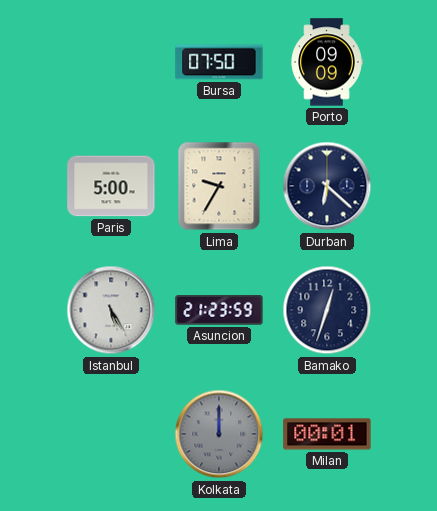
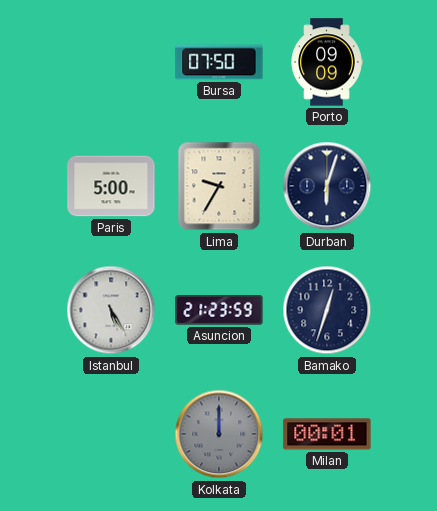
Durban: 6:22 -> 6:03
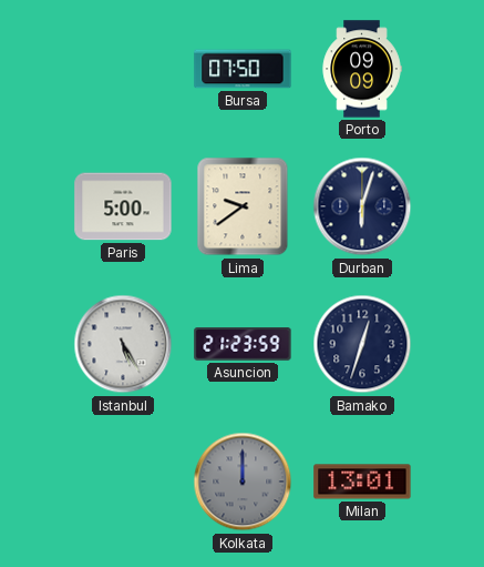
Lima: 9:35 -> 9:39
Milan: 00:01 -> 13:01
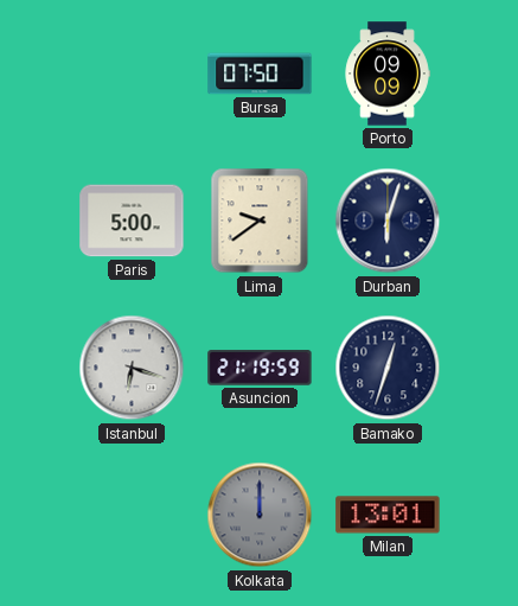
Istanbul: 5:25 -> 6:18
Asuncion: 21:23 -> 21:19
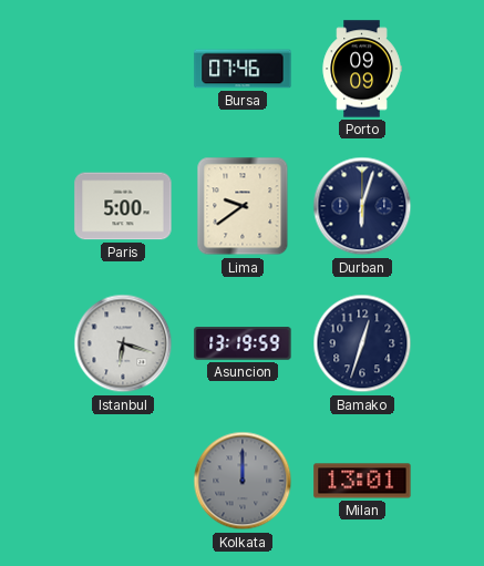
Bursa: 07:50 -> 07:46
Asuncion: 21:19 -> 13:19
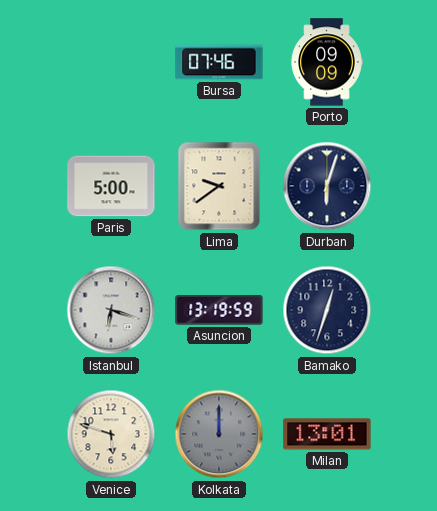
Venice: none -> 5:48
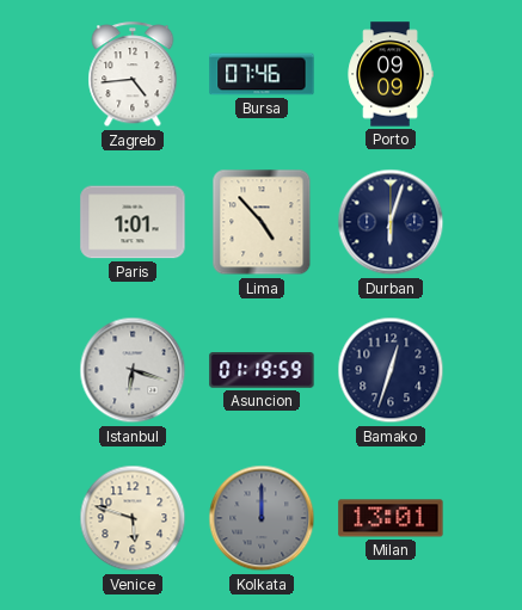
Zagreb: none -> 4:44
Paris: 5:00 -> 1:01
Lima: 9:39 -> 4:53
Asuncion: 13:19 -> 01:19
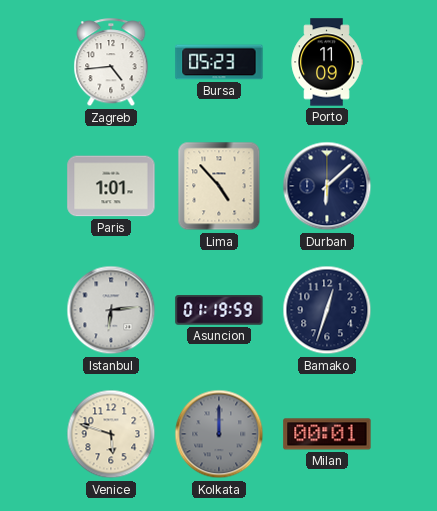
Bursa: 07:46 -> 05:23
Porto: 09:09 -> 11:09
Durban: 6:03 -> 6:08
Istanbul: 6:18 -> 6:14
Milan: 13:01 -> 00:01
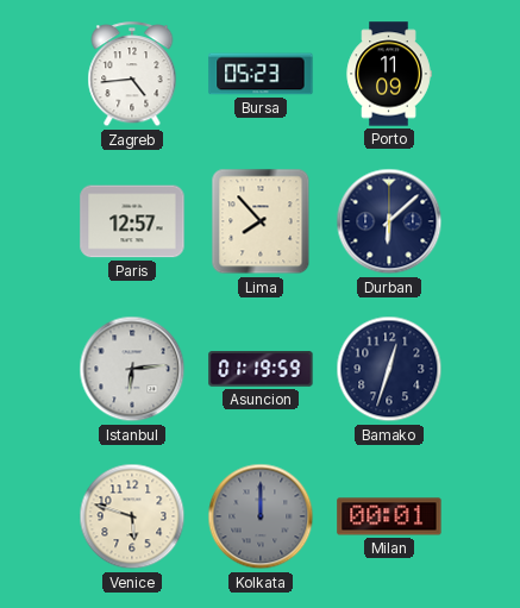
Paris: 1:01 -> 12:57
Lima: 4:53 -> 7:53
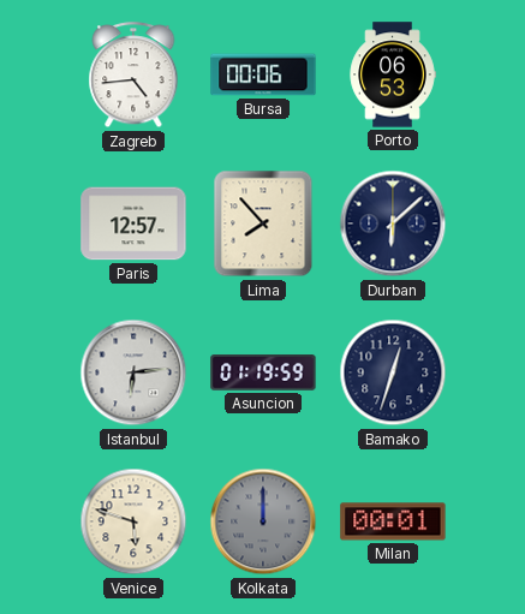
Bursa: 05:23 -> 00:06
Porto: 11:09 -> 06:53
